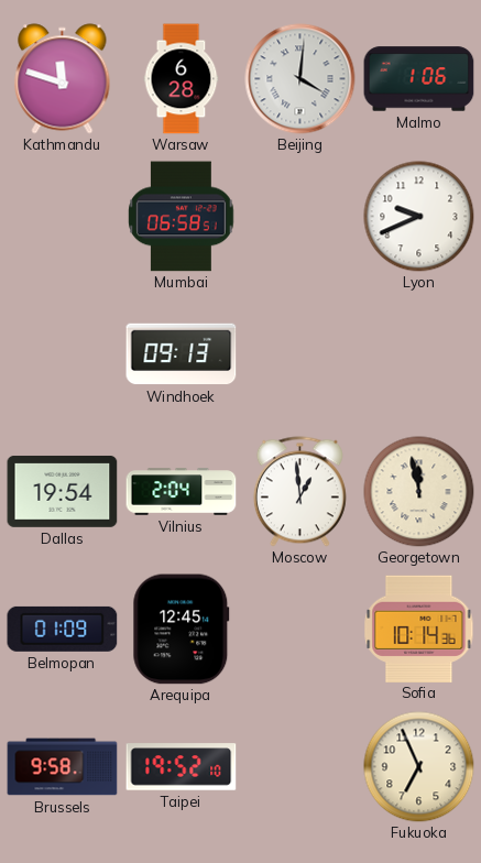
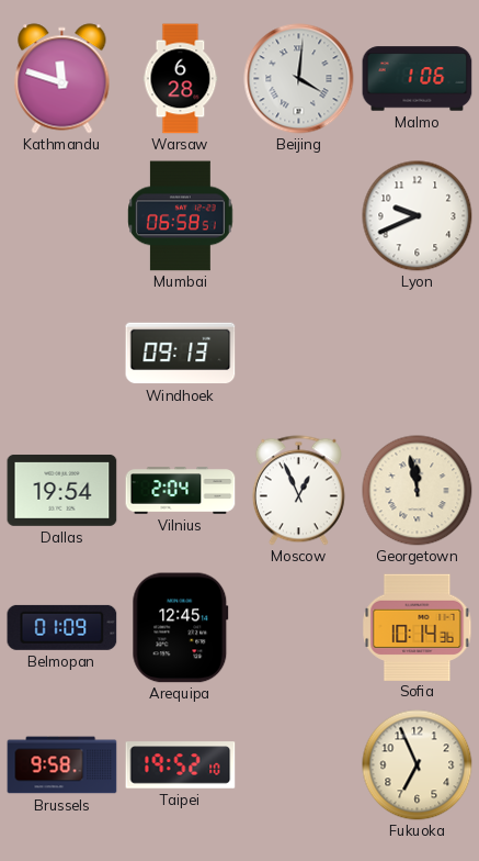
Moscow: 12:59 -> 12:56
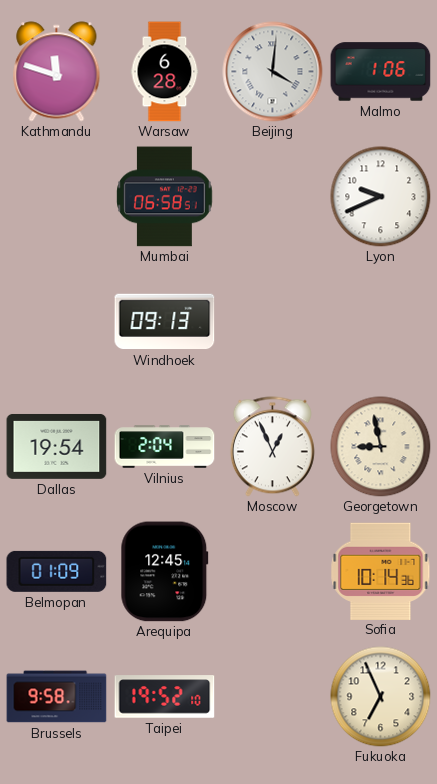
Georgetown: 11:58 -> 8:58
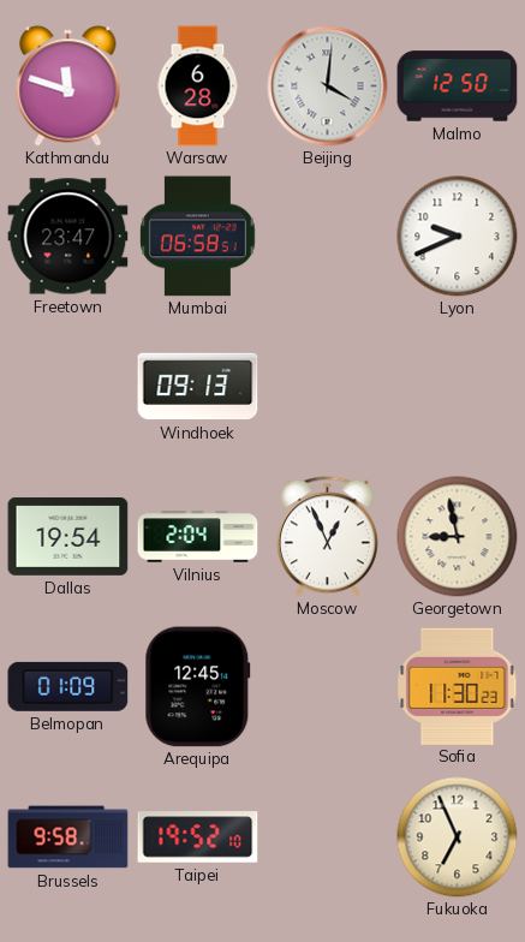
Malmo: 1:06 -> 12:50
Freetown: none -> 23:47
Sofia: 10:14 -> 11:30
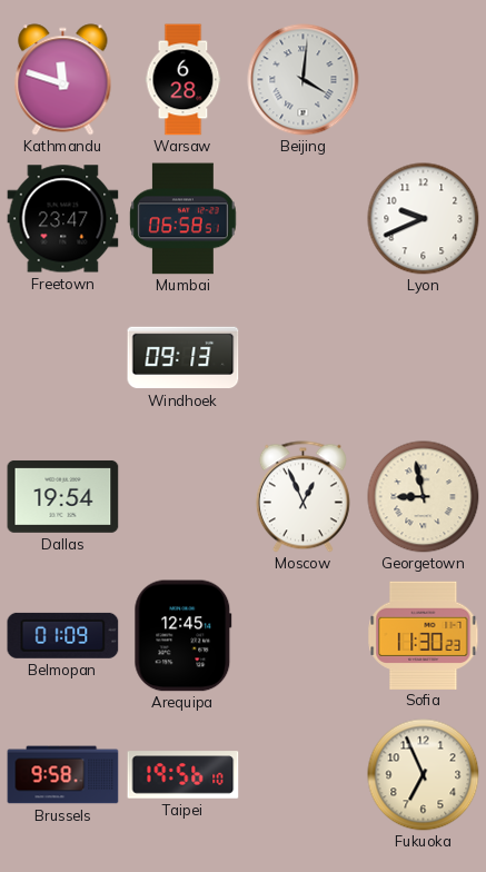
Malmo: 12:50 -> none
Vilnius: 2:04 -> none
Taipei: 19:52 -> 19:56
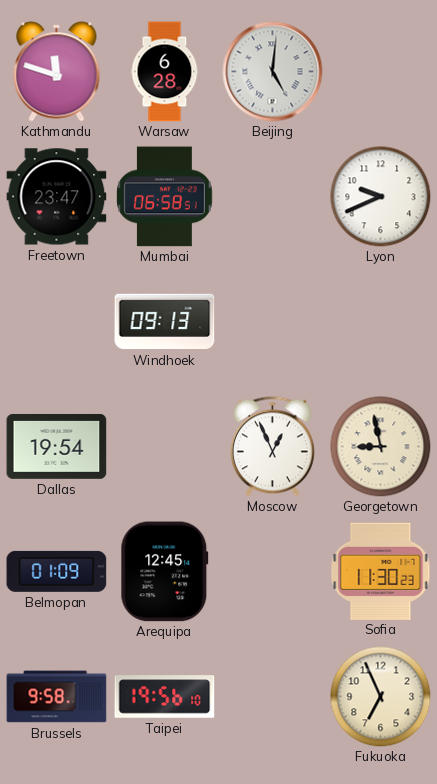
Beijing: 4:01 -> 5:01
